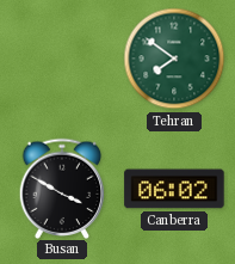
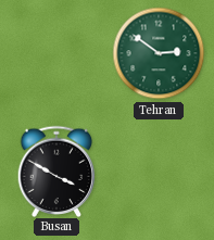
Tehran: 7:51 -> 2:51
Canberra: 06:02 -> none
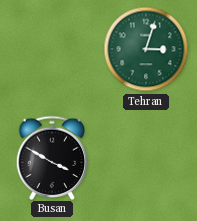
Tehran: 2:51 -> 3:03
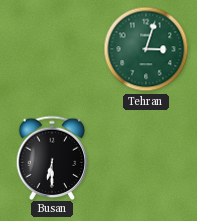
Busan: 3:50 -> 6:30
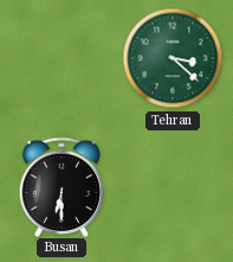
Tehran: 3:03 -> 3:22
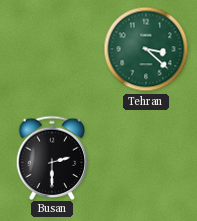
Busan: 6:30 -> 2:30
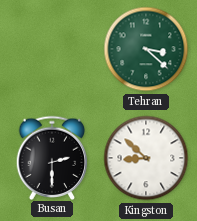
Kingston: none -> 8:52
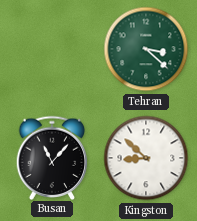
Busan: 2:30 -> 11:07
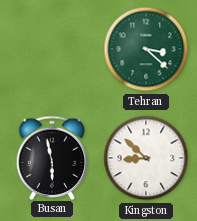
Busan: 11:07 -> 5:58
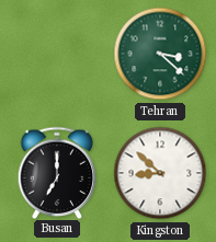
Busan: 5:58 -> 7:00
